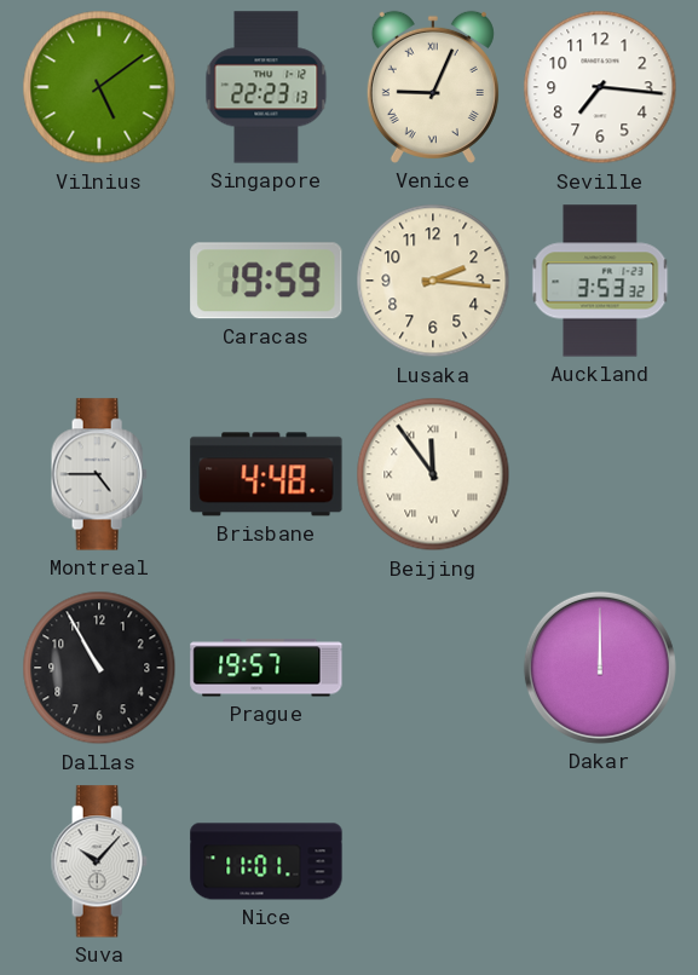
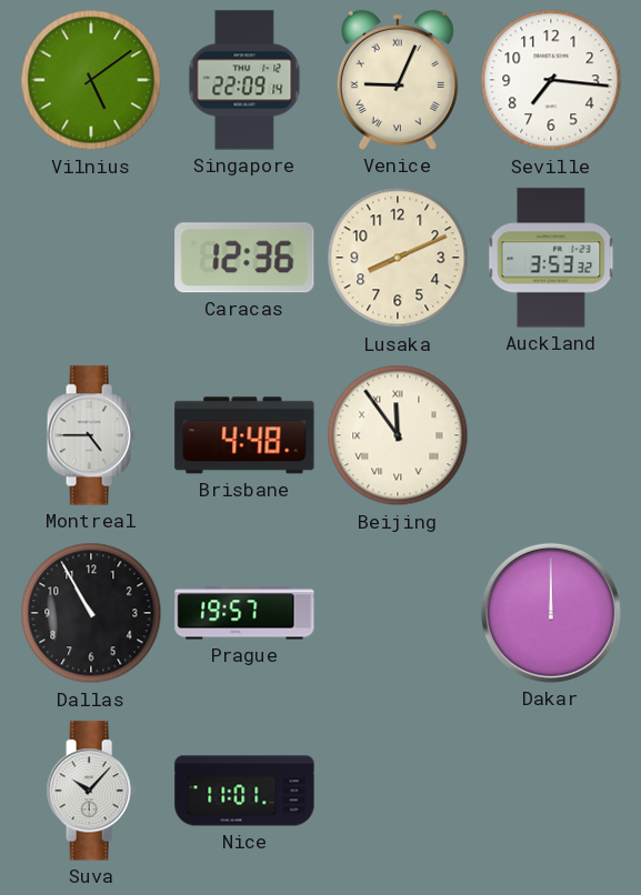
Singapore: 22:23 -> 22:09
Caracas: 19:59 -> 12:36
Lusaka: 2:16 -> 8:11
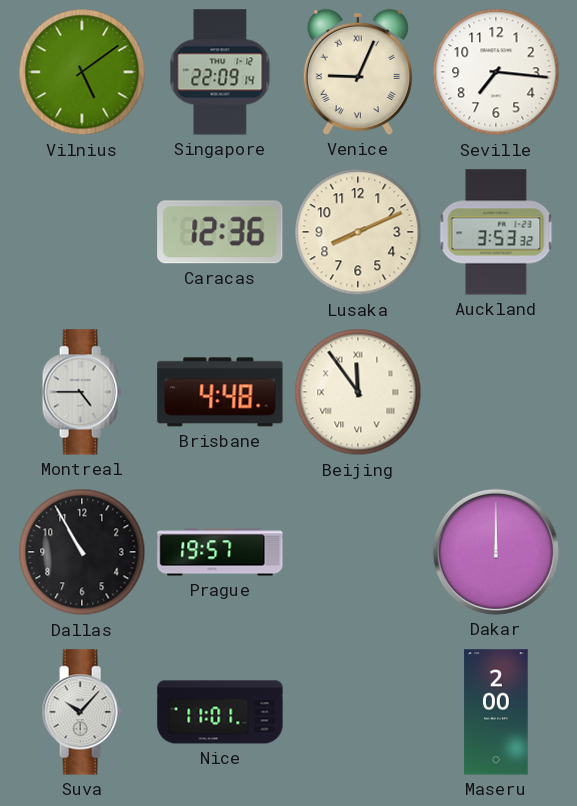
Maseru: none -> 2:00
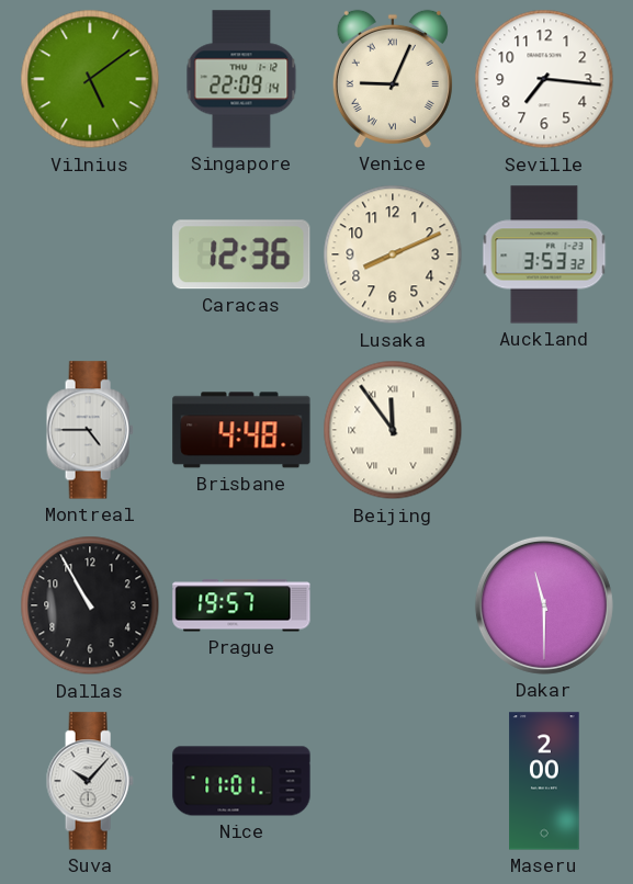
Dakar: 12:00 -> 11:30
